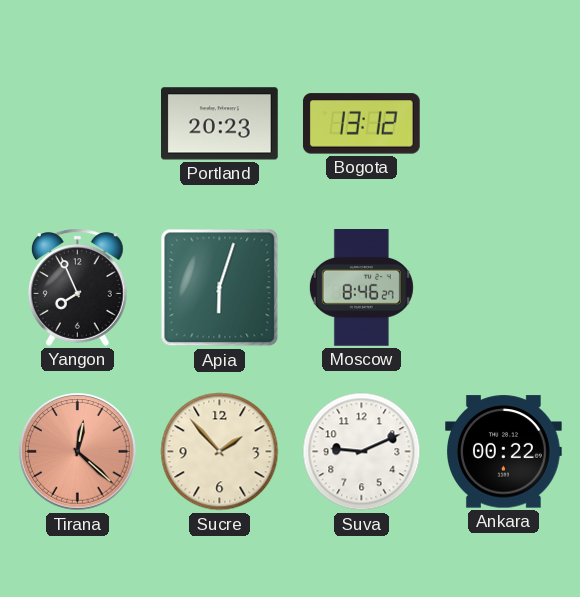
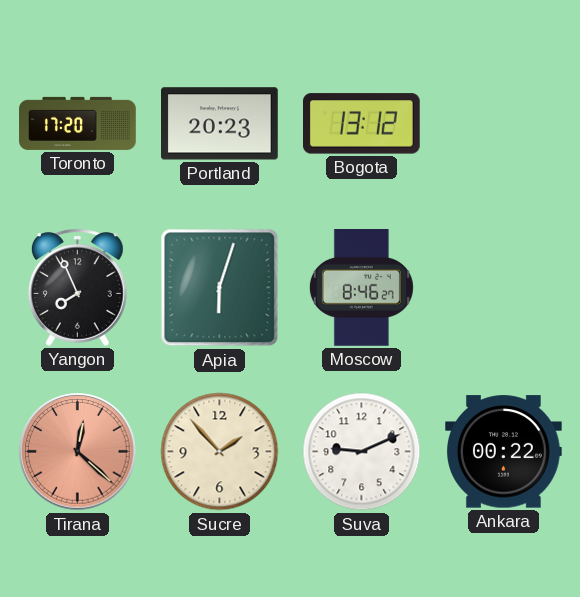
Toronto: none -> 17:20
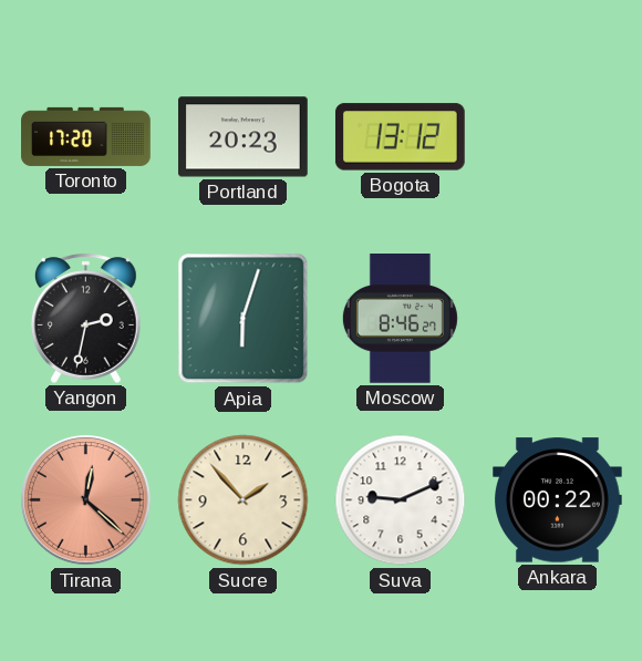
Yangon: 7:56 -> 2:32
